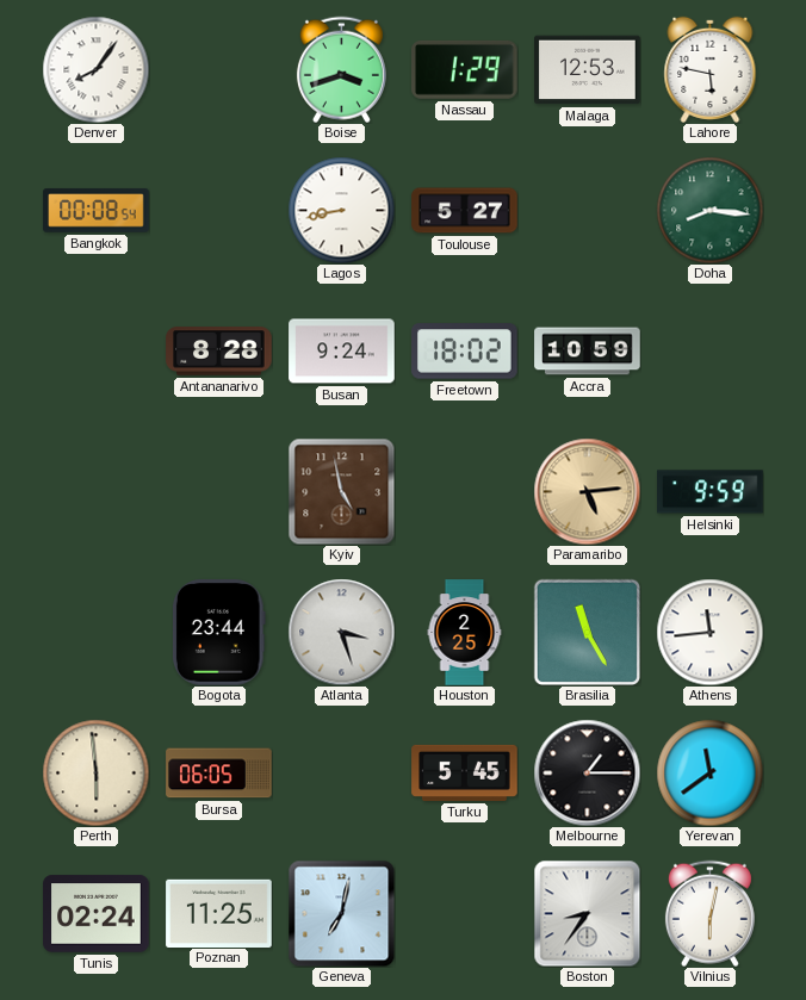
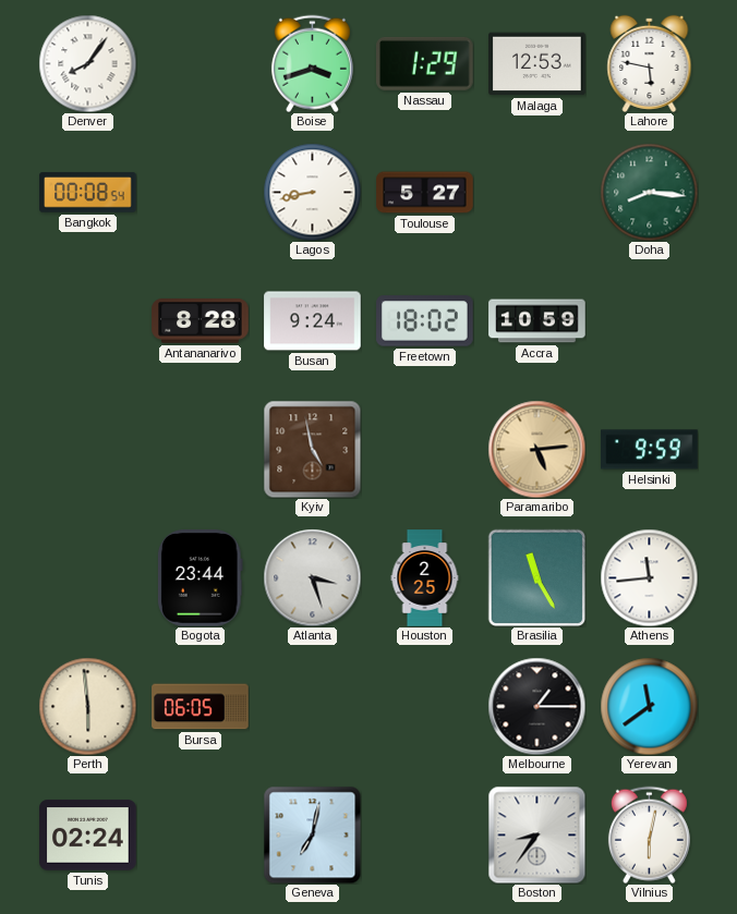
Turku: 5:45 -> none
Poznan: 11:25 -> none
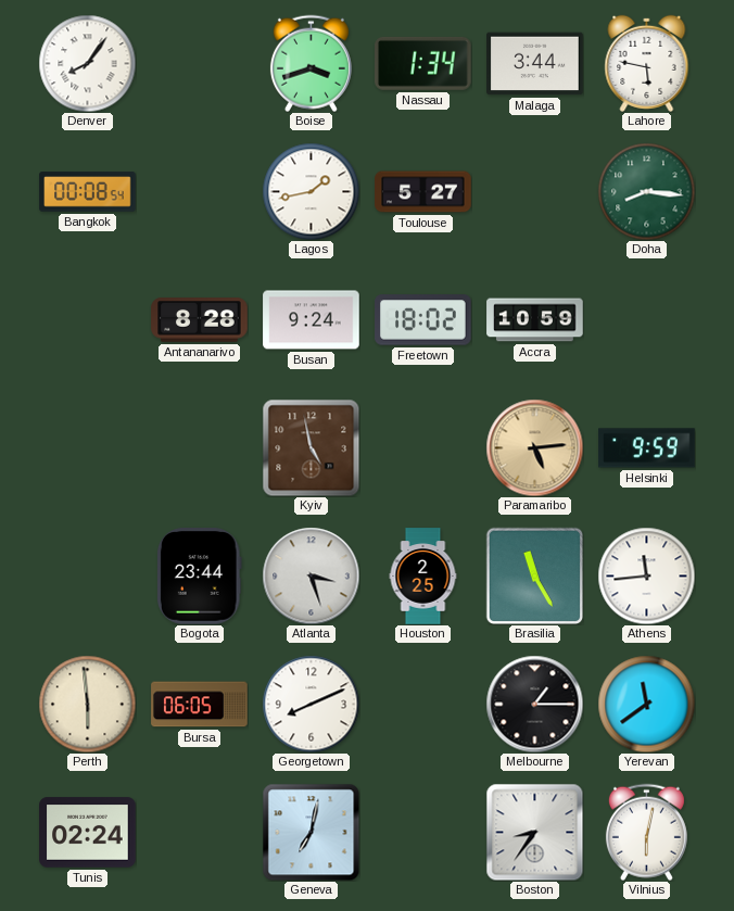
Nassau: 1:29 -> 1:34
Malaga: 12:53 -> 3:44
Lagos: 8:43 -> 1:43
Georgetown: none -> 8:11
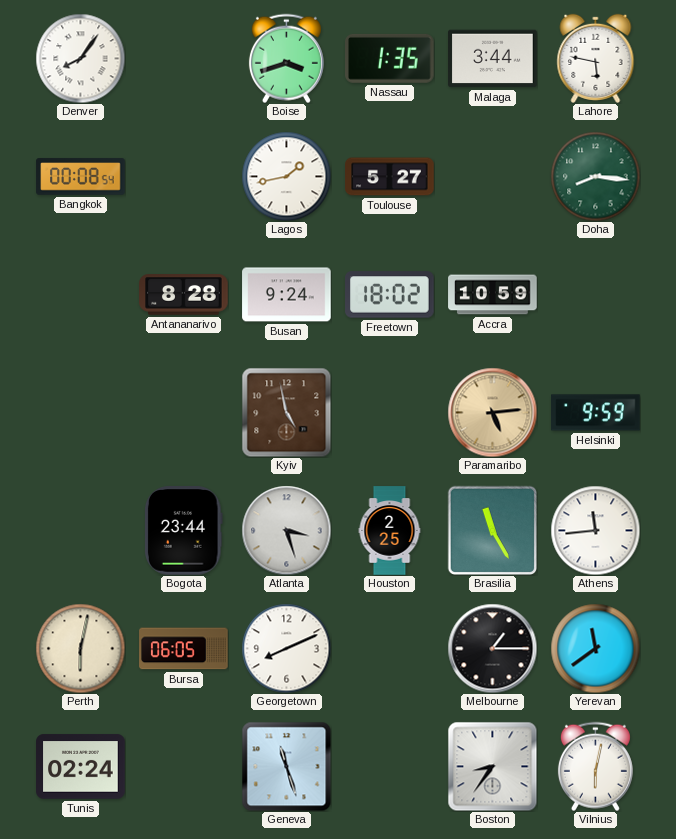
Nassau: 1:34 -> 1:35
Perth: 5:59 -> 6:02
Geneva: 7:02 -> 11:27
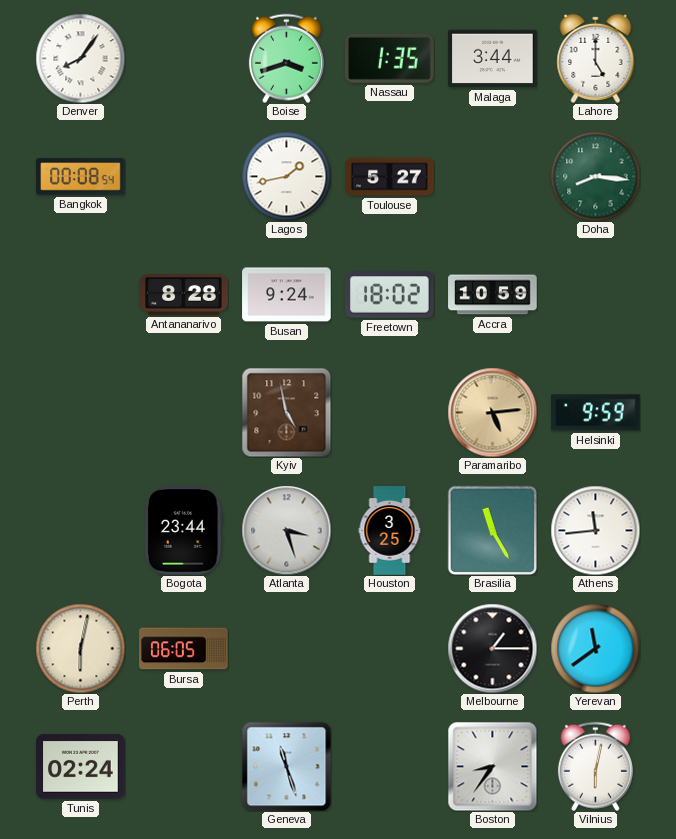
Lahore: 5:47 -> 5:00
Houston: 2:25 -> 3:25
Georgetown: 8:11 -> none
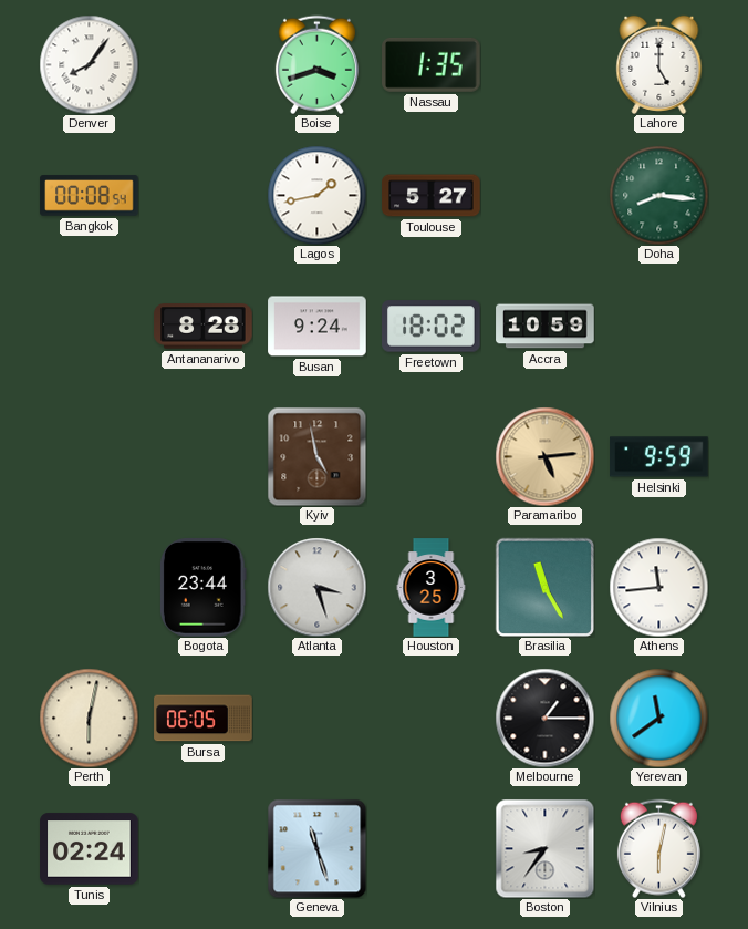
Malaga: 3:44 -> none
